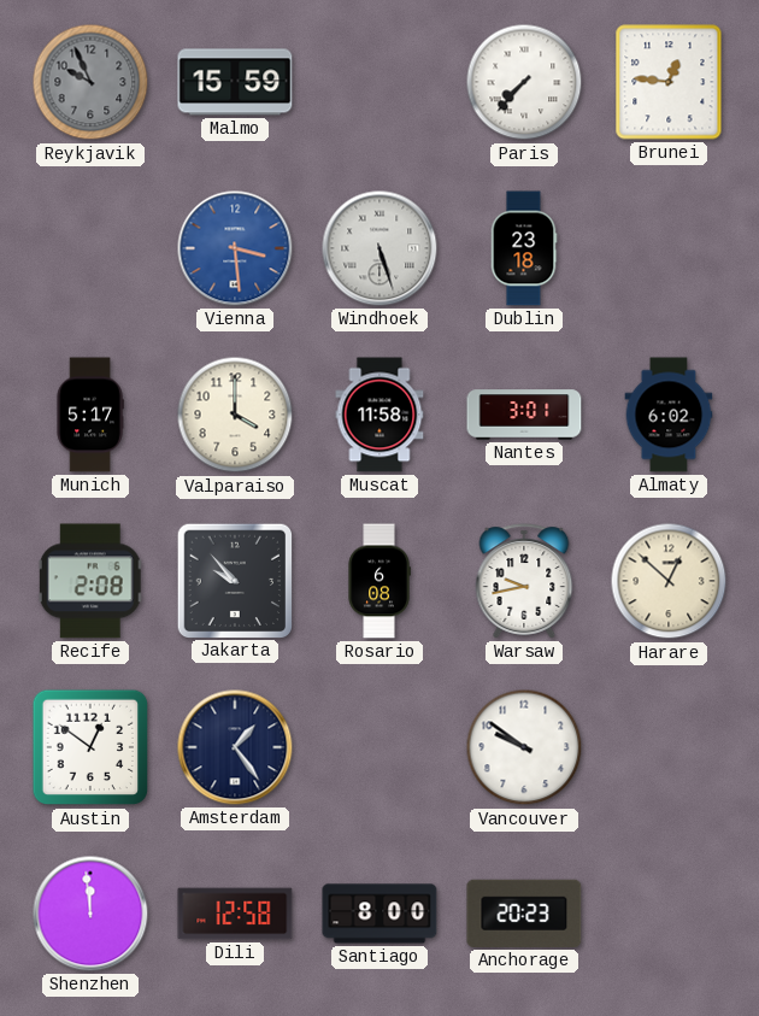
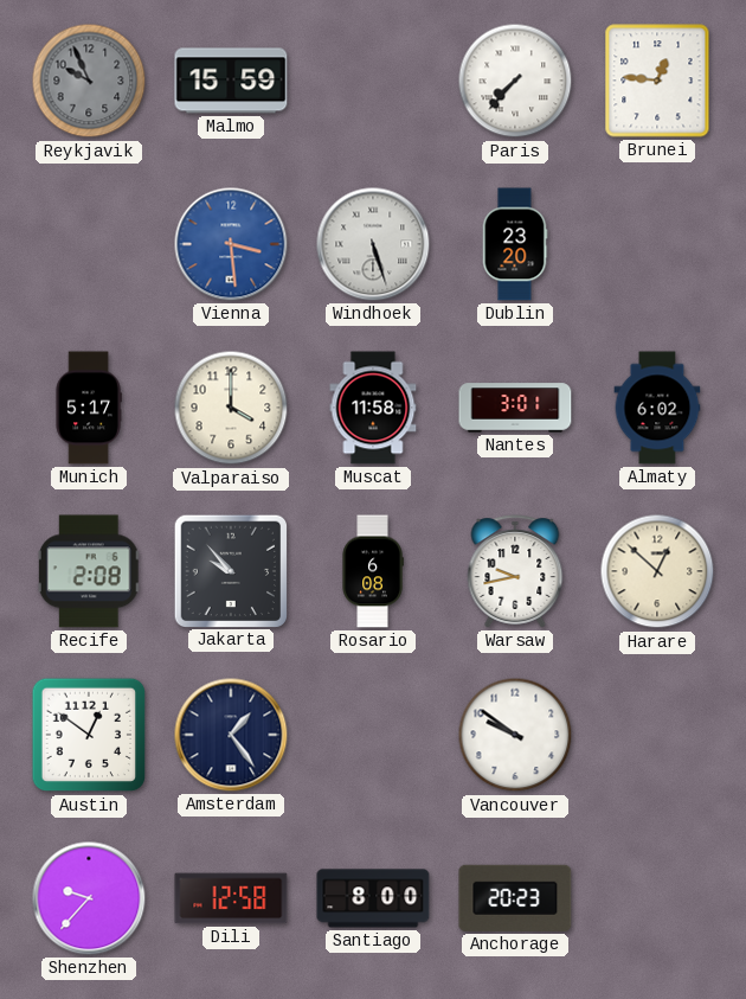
Dublin: 23:18 -> 23:20
Shenzhen: 11:59 -> 9:37
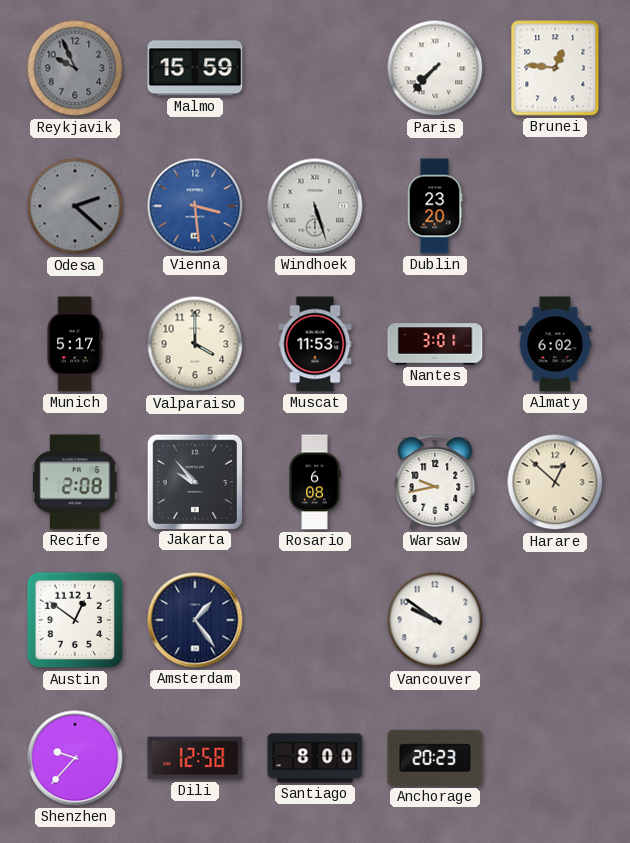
Odesa: none -> 2:22
Muscat: 11:58 -> 11:53
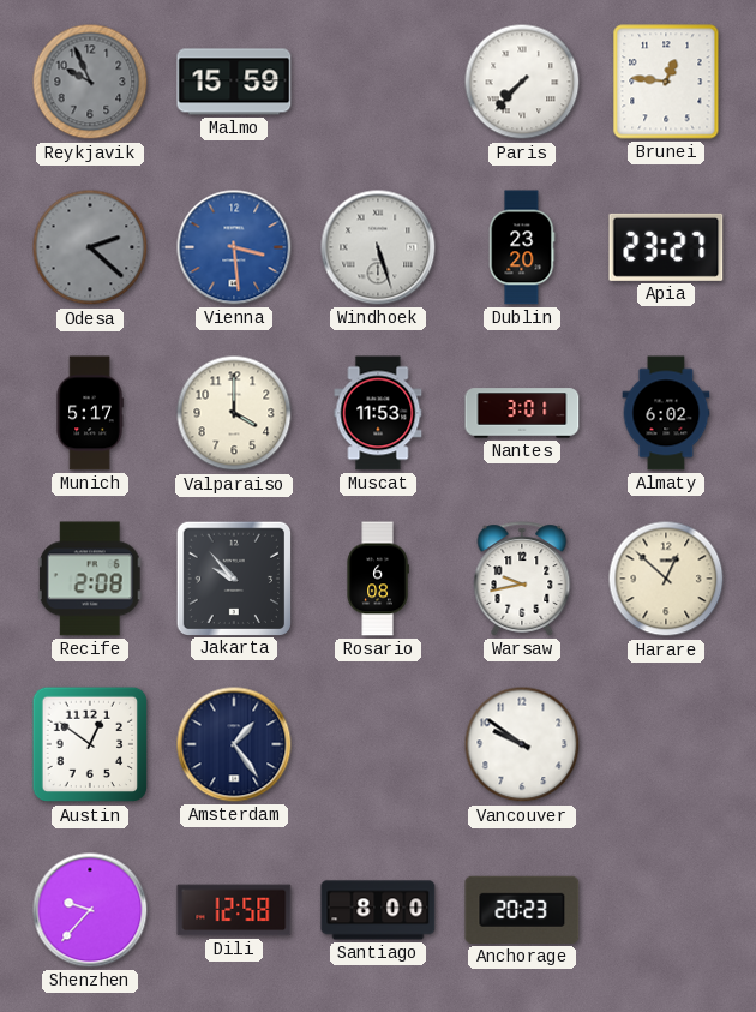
Apia: none -> 23:27
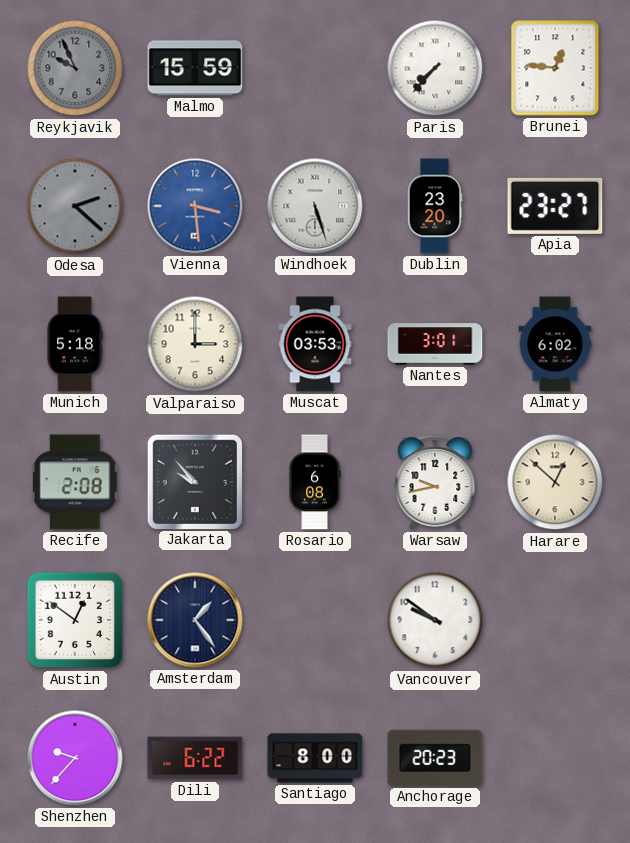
Munich: 5:17 -> 5:18
Valparaiso: 4:00 -> 3:00
Muscat: 11:53 -> 03:53
Dili: 12:58 -> 6:22
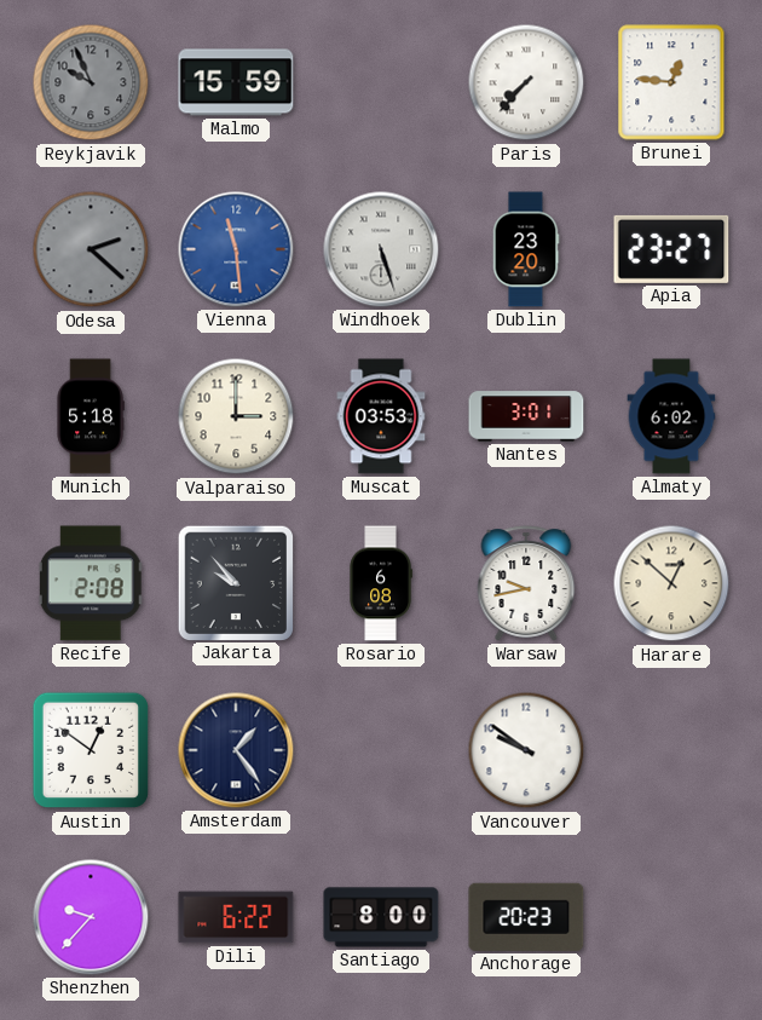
Vienna: 3:29 -> 11:29
